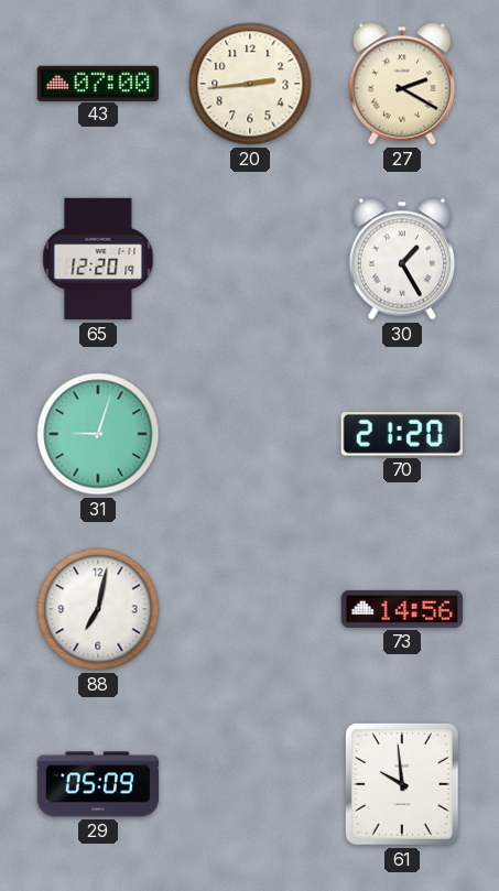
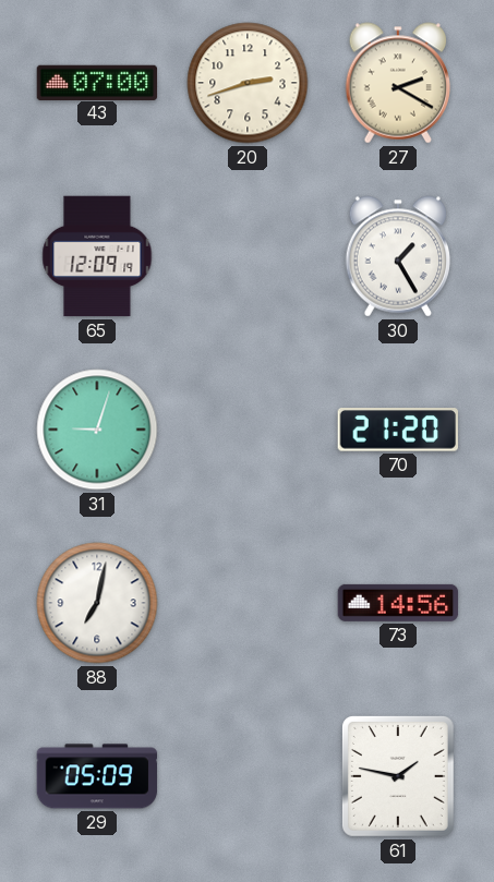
20: 2:44 -> 2:42
65: 12:20 -> 12:09
61: 9:59 -> 1:47
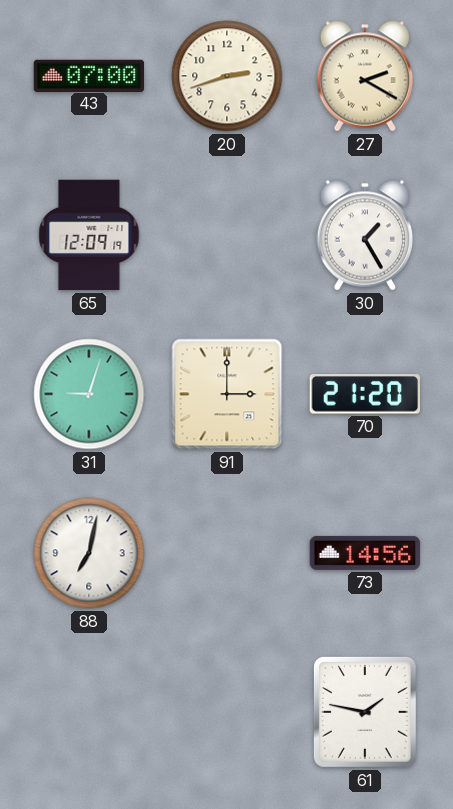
91: none -> 3:00
29: 05:09 -> none
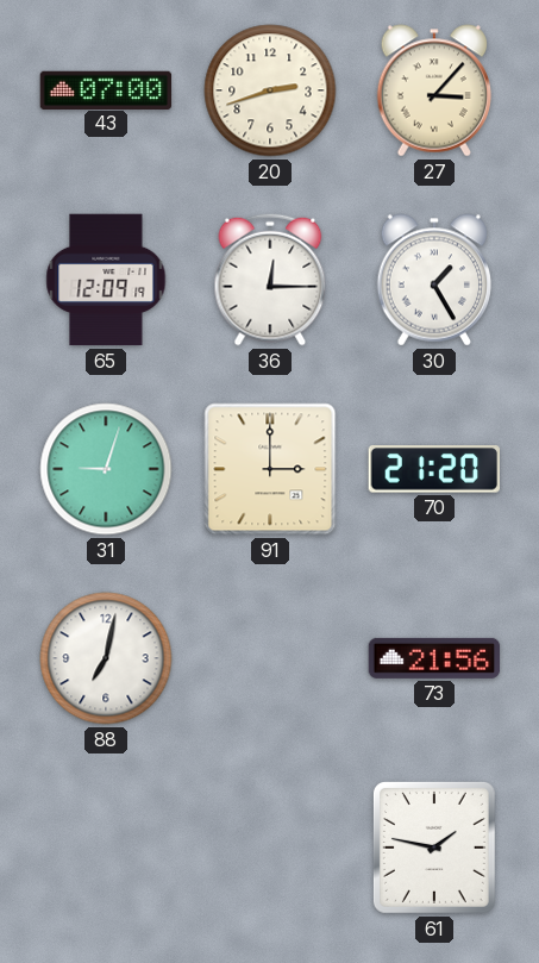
27: 2:20 -> 3:07
36: none -> 12:15
73: 14:56 -> 21:56
